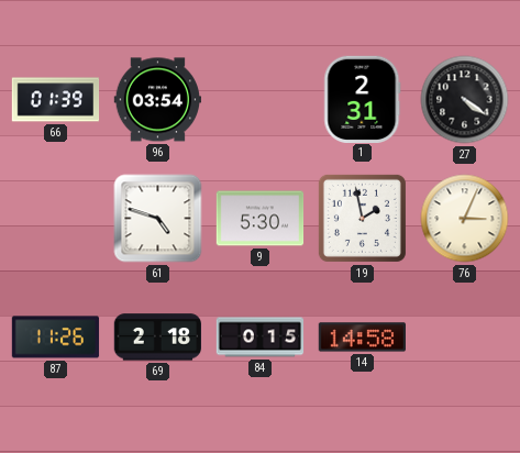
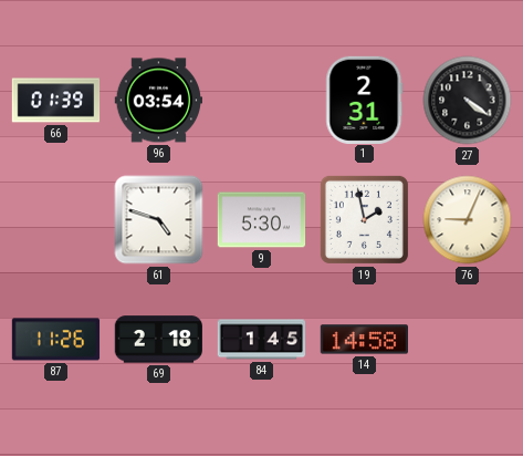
76: 3:04 -> 9:04
84: 0:15 -> 1:45
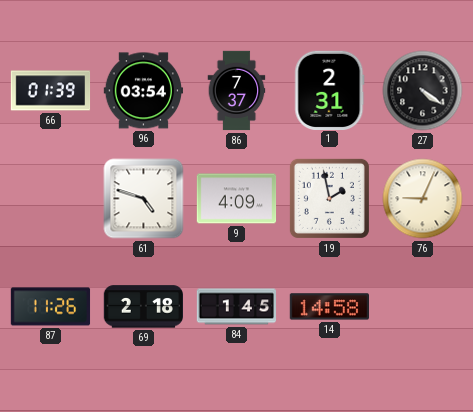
86: none -> 7:37
9: 5:30 -> 4:09
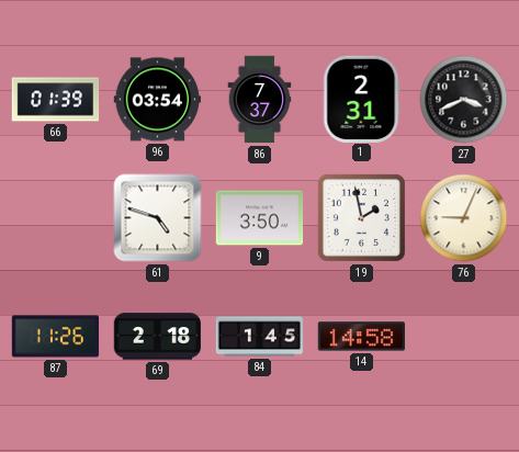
27: 4:21 -> 3:41
9: 4:09 -> 3:50
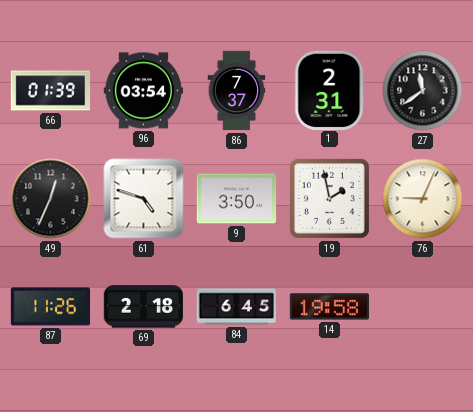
27: 3:41 -> 11:39
49: none -> 12:34
84: 1:45 -> 6:45
14: 14:58 -> 19:58
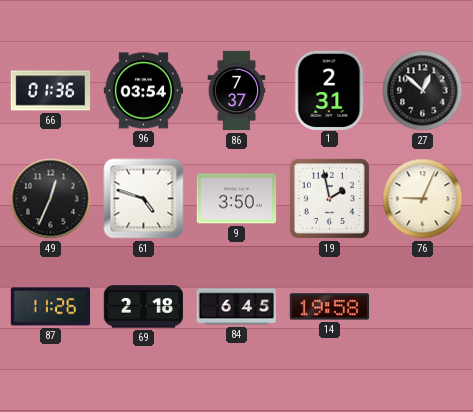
66: 01:39 -> 01:36
27: 11:39 -> 12:52
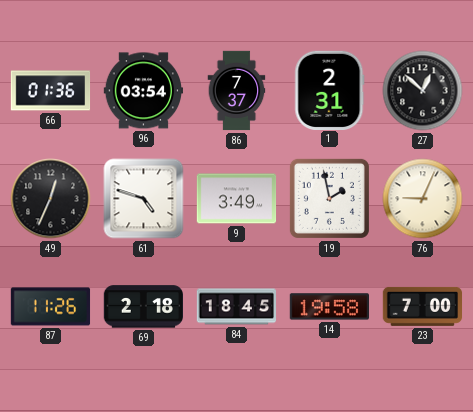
9: 3:50 -> 3:49
84: 6:45 -> 18:45
23: none -> 7:00
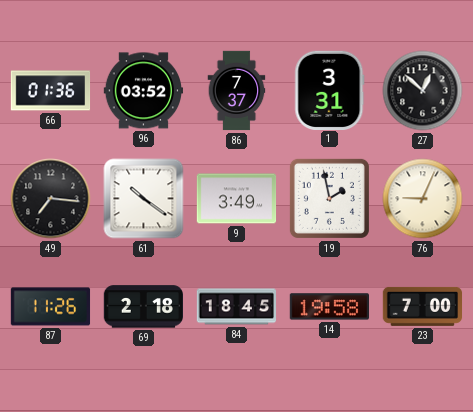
96: 03:54 -> 03:52
1: 2:31 -> 3:31
49: 12:34 -> 7:16
61: 4:48 -> 10:21
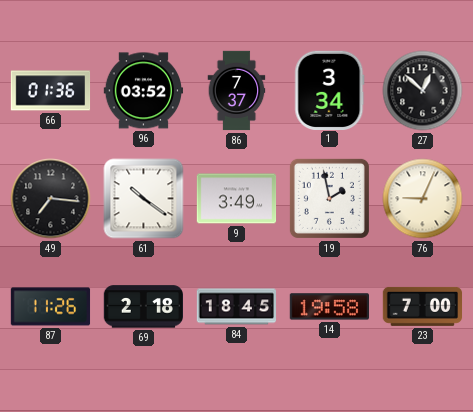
1: 3:31 -> 3:34
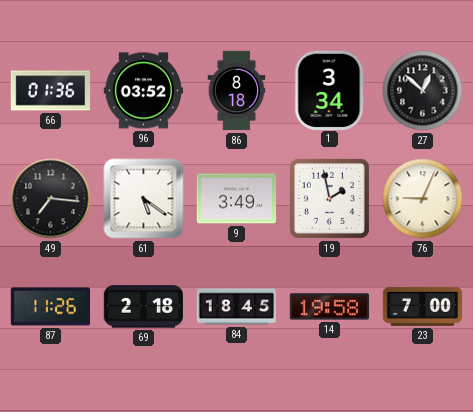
86: 7:37 -> 8:18
61: 10:21 -> 5:21
